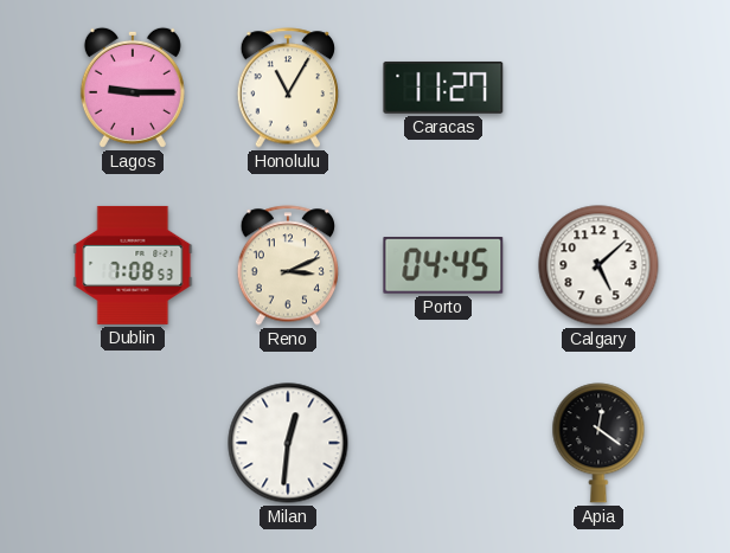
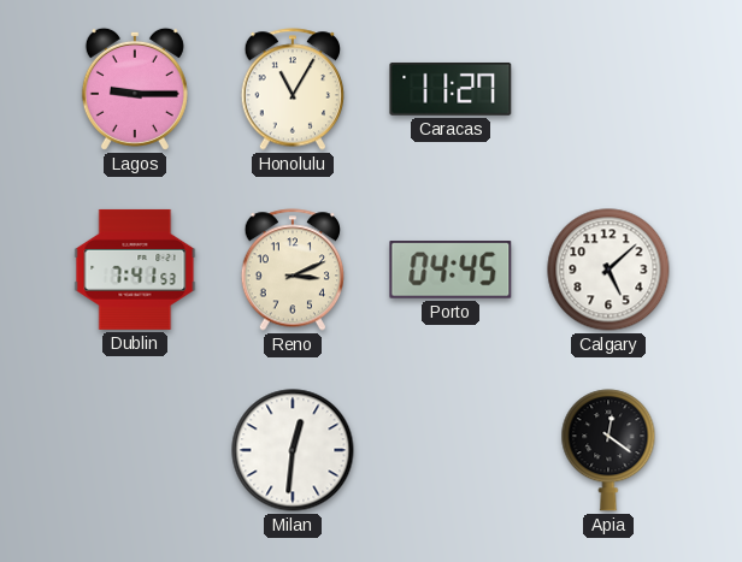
Dublin: 7:08 -> 7:41
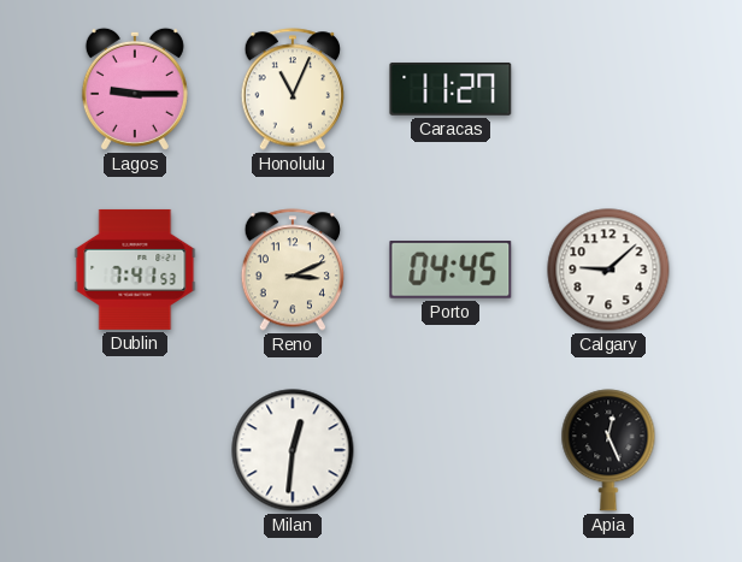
Honolulu: 11:05 -> 11:04
Calgary: 5:08 -> 9:08
Apia: 12:21 -> 12:26
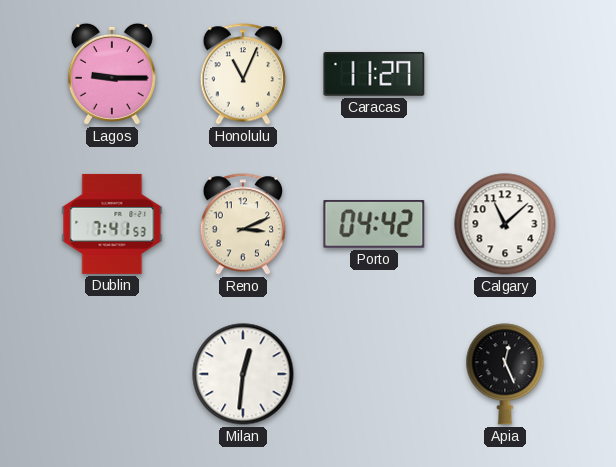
Porto: 04:45 -> 04:42
Calgary: 9:08 -> 11:08
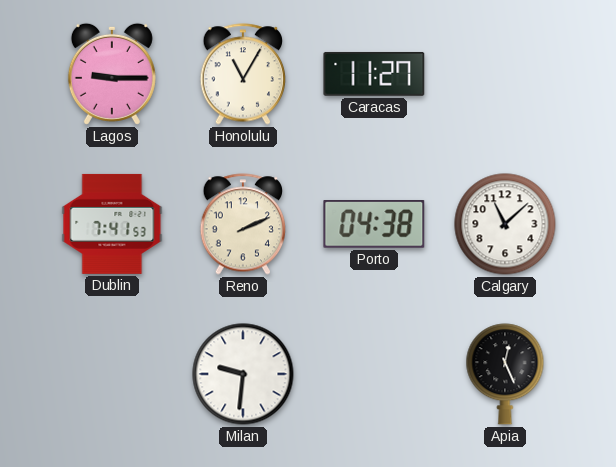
Honolulu: 11:04 -> 11:05
Reno: 3:11 -> 2:11
Porto: 04:42 -> 04:38
Milan: 12:31 -> 9:31
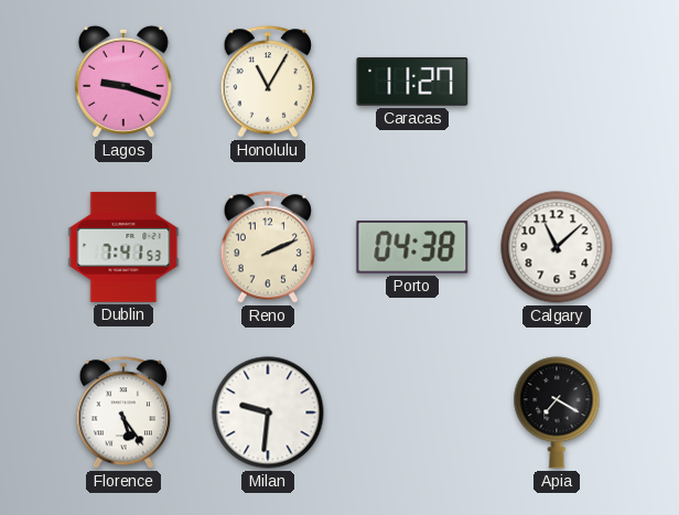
Lagos: 9:15 -> 9:18
Florence: none -> 5:24
Apia: 12:26 -> 7:20
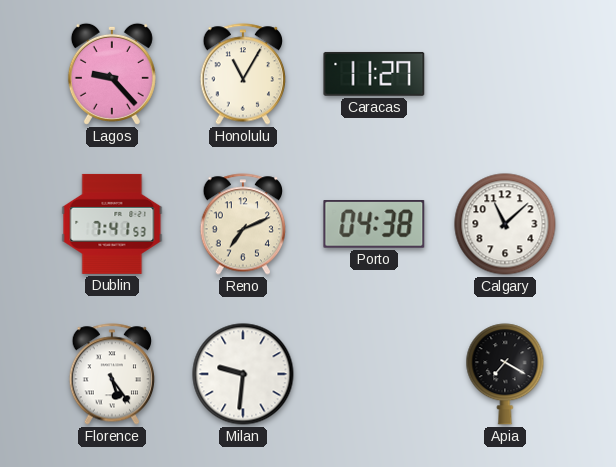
Lagos: 9:18 -> 9:23
Reno: 2:11 -> 7:11
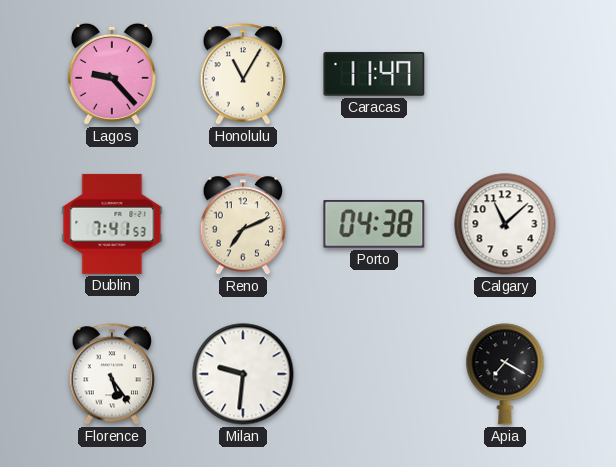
Caracas: 11:27 -> 11:47
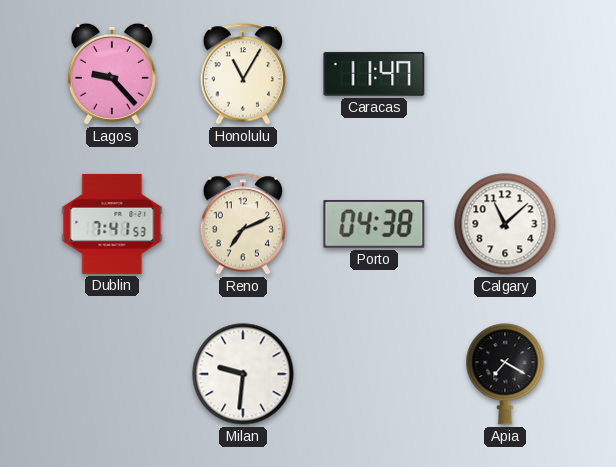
Florence: 5:24 -> none
